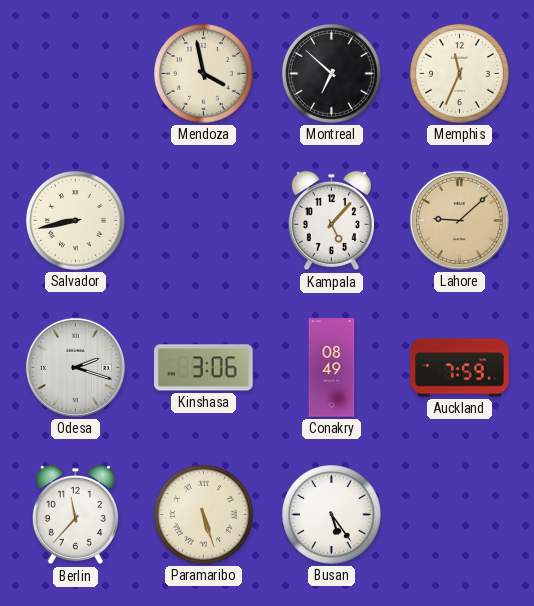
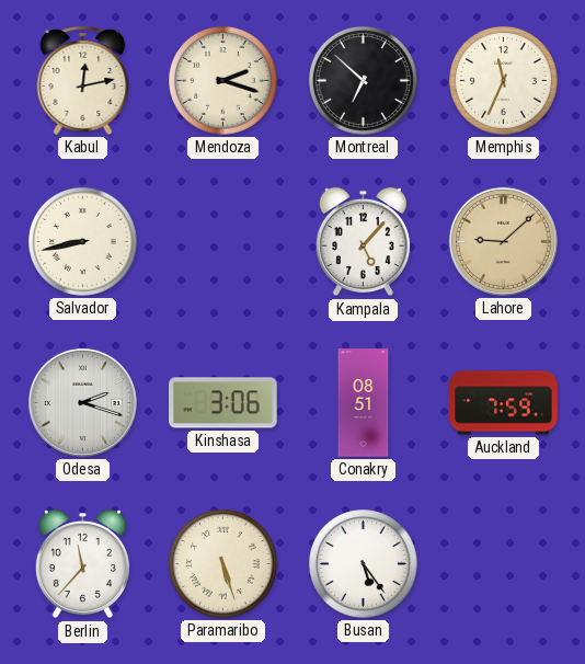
Kabul: none -> 12:13
Mendoza: 3:58 -> 2:18
Conakry: 08:49 -> 08:51
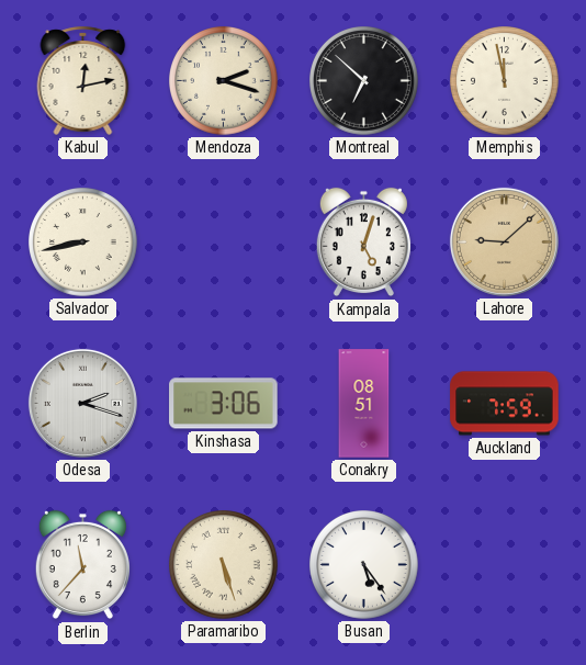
Memphis: 11:34 -> 11:58
Kampala: 5:07 -> 5:03
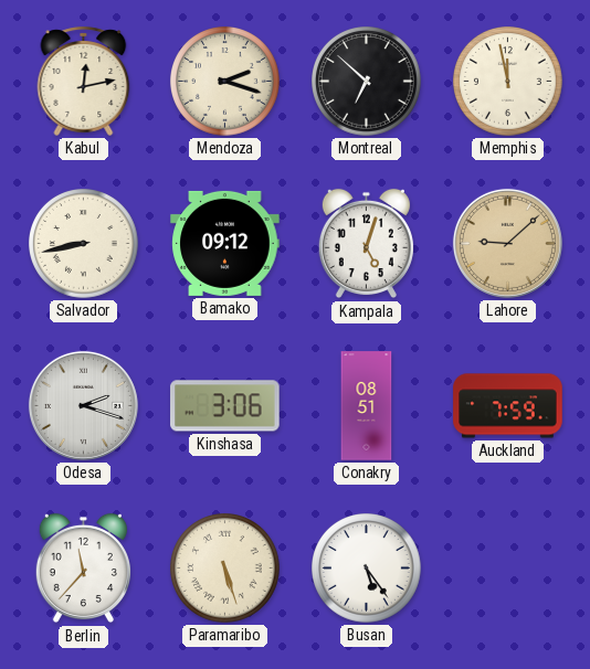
Bamako: none -> 09:12
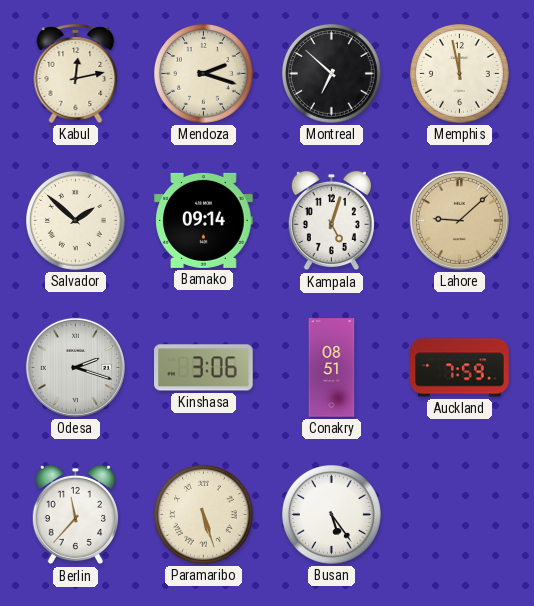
Salvador: 8:43 -> 1:52
Bamako: 09:12 -> 09:14
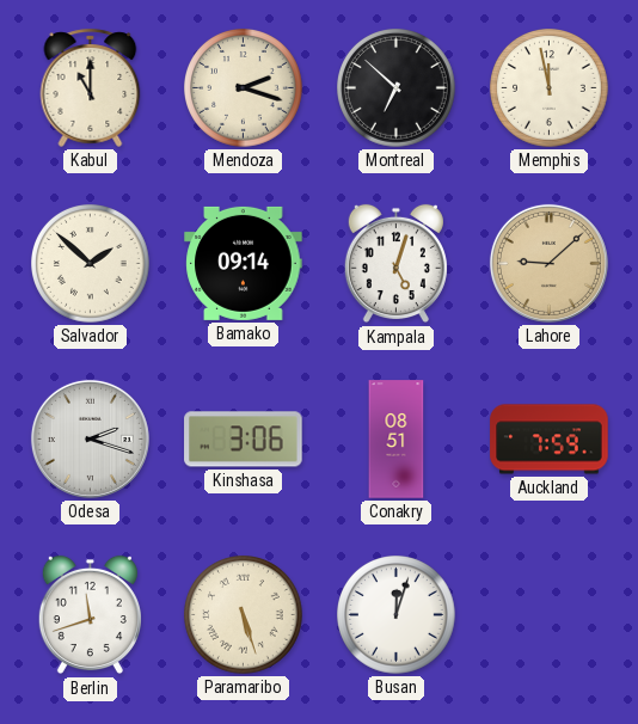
Kabul: 12:13 -> 11:00
Berlin: 11:37 -> 11:42
Busan: 5:24 -> 12:03
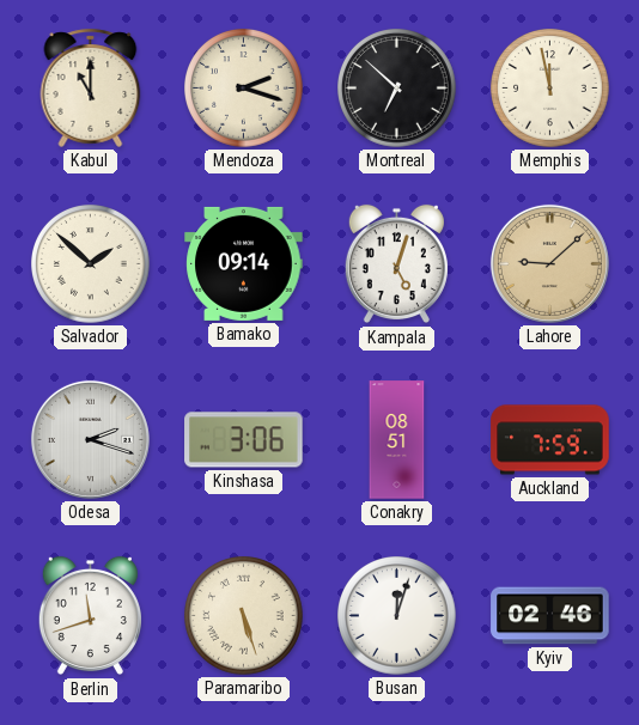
Kyiv: none -> 02:46
